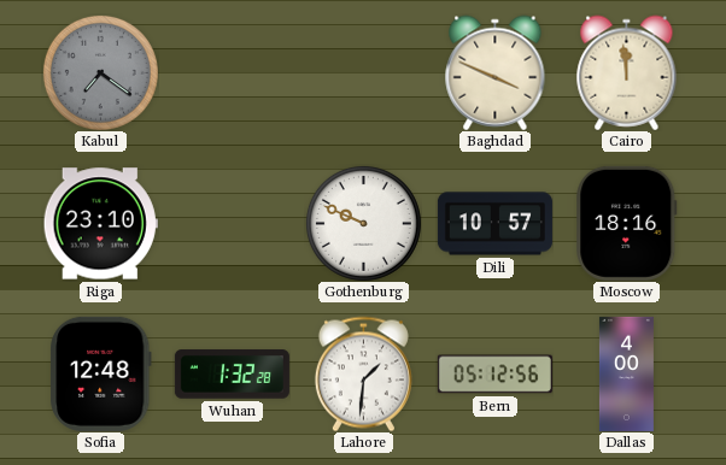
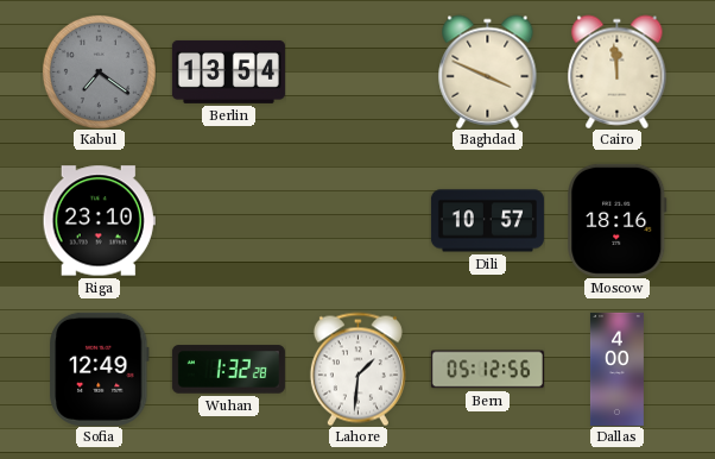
Berlin: none -> 13:54
Gothenburg: 9:49 -> none
Sofia: 12:48 -> 12:49
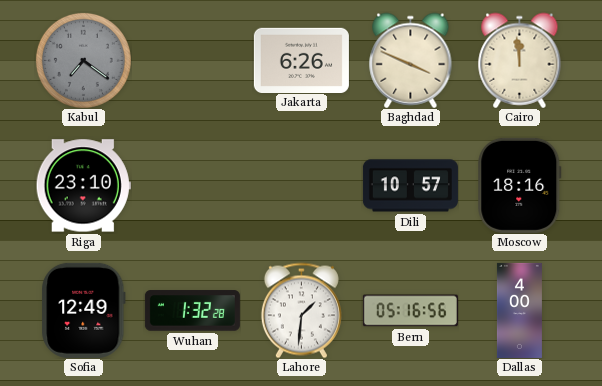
Berlin: 13:54 -> none
Jakarta: none -> 6:26
Bern: 05:12 -> 05:16
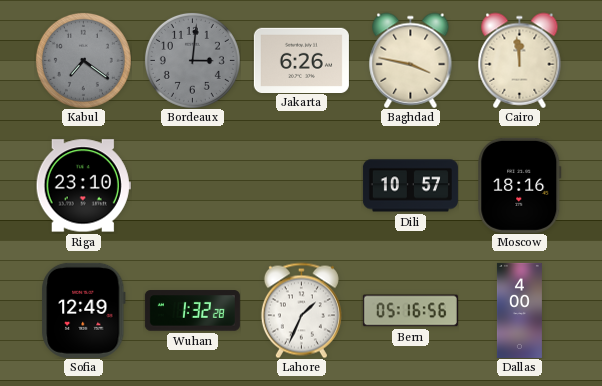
Bordeaux: none -> 3:01
Baghdad: 3:49 -> 3:47
Lahore: 1:31 -> 1:34
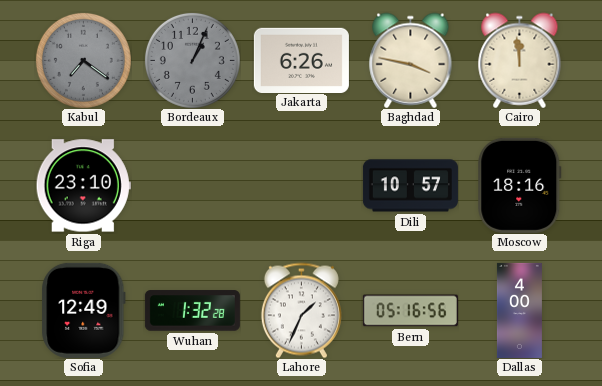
Bordeaux: 3:01 -> 1:04
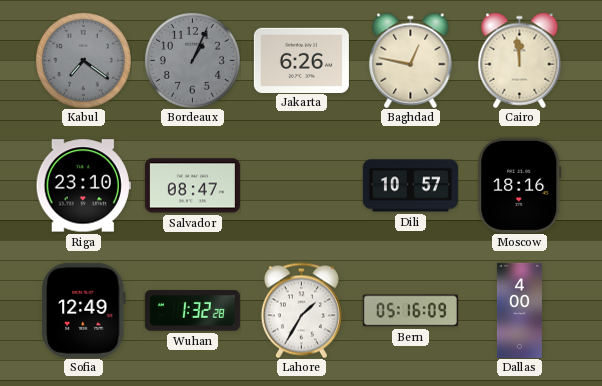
Baghdad: 3:47 -> 12:47
Salvador: none -> 08:47
Lahore: 1:34 -> 1:35
Bern: 05:16:56 -> 05:16:09
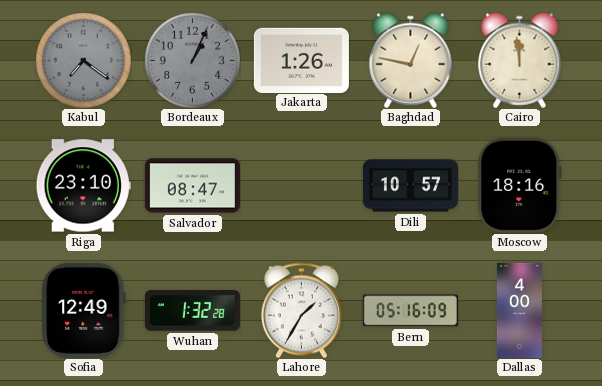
Jakarta: 6:26 -> 1:26
